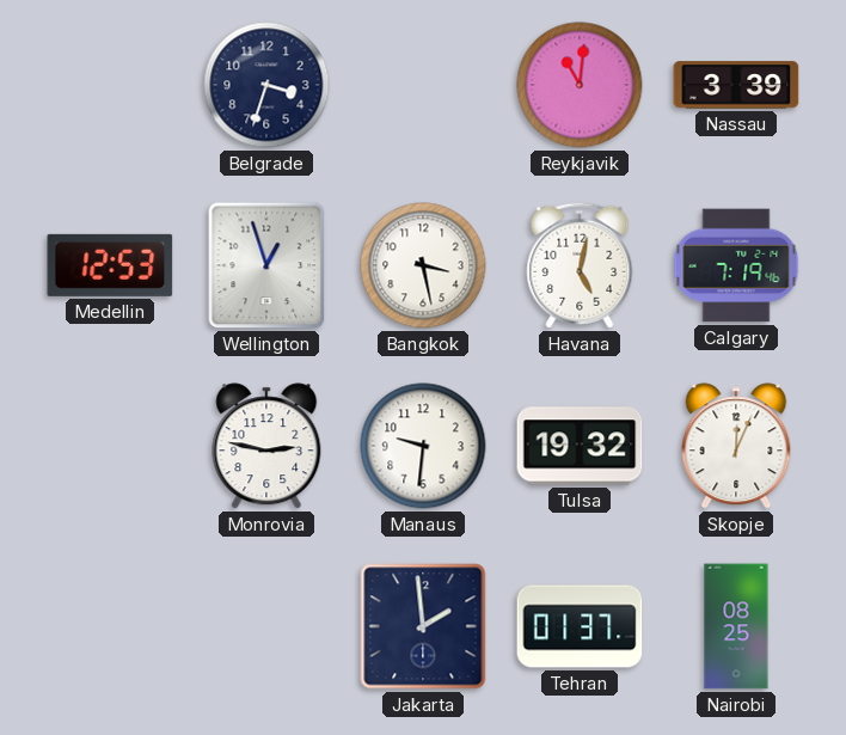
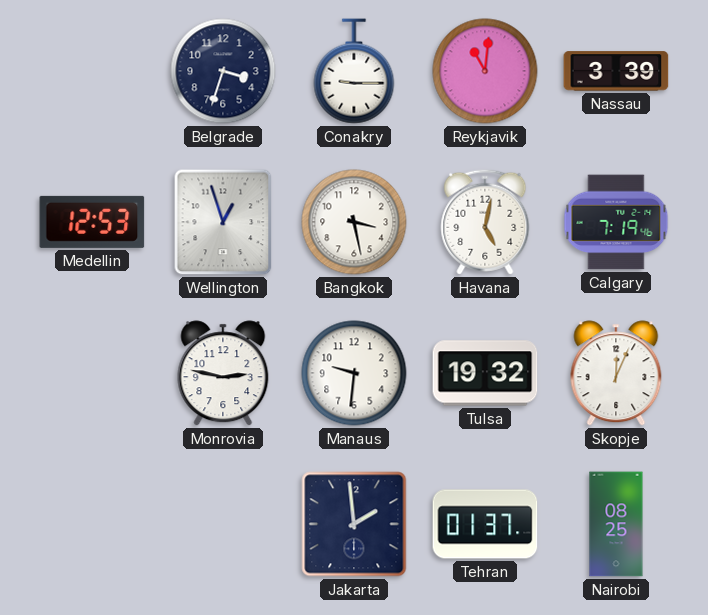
Conakry: none -> 9:15
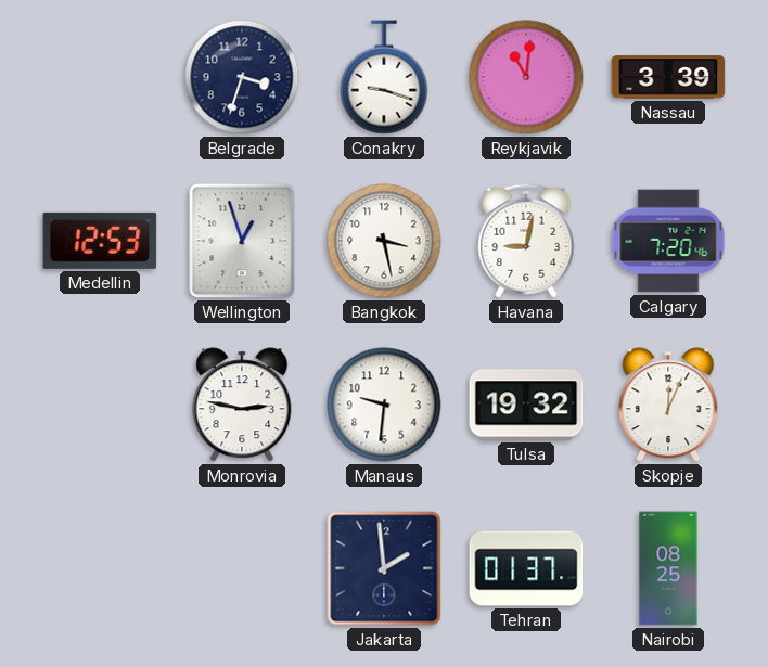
Conakry: 9:15 -> 9:18
Havana: 5:02 -> 9:02
Calgary: 7:19 -> 7:20
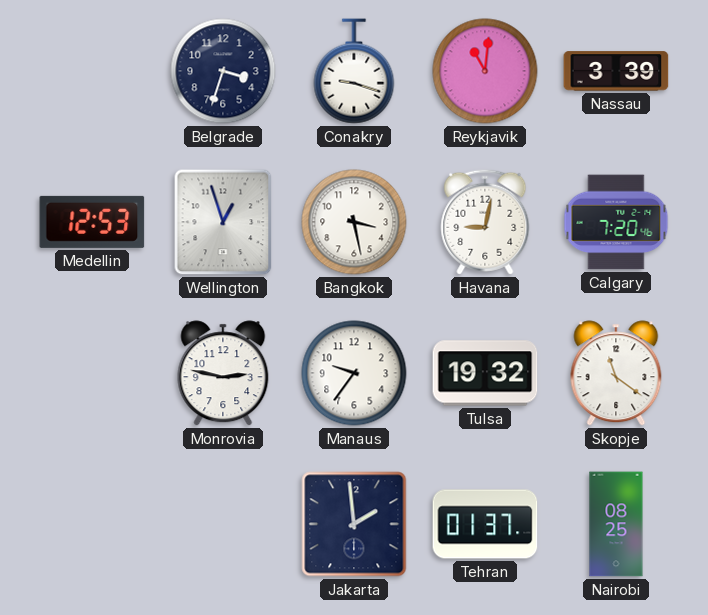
Manaus: 9:31 -> 9:36
Skopje: 12:04 -> 11:21
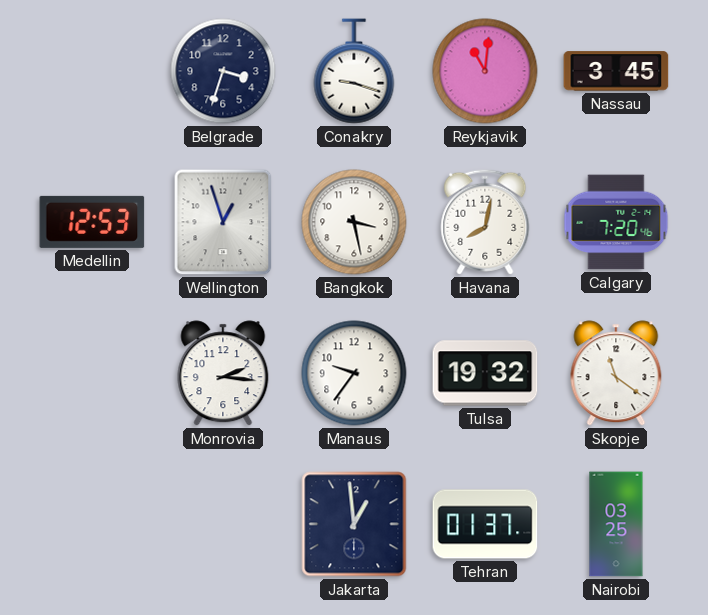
Nassau: 3:39 -> 3:45
Havana: 9:02 -> 8:02
Monrovia: 2:47 -> 2:16
Jakarta: 1:59 -> 12:59
Nairobi: 08:25 -> 03:25
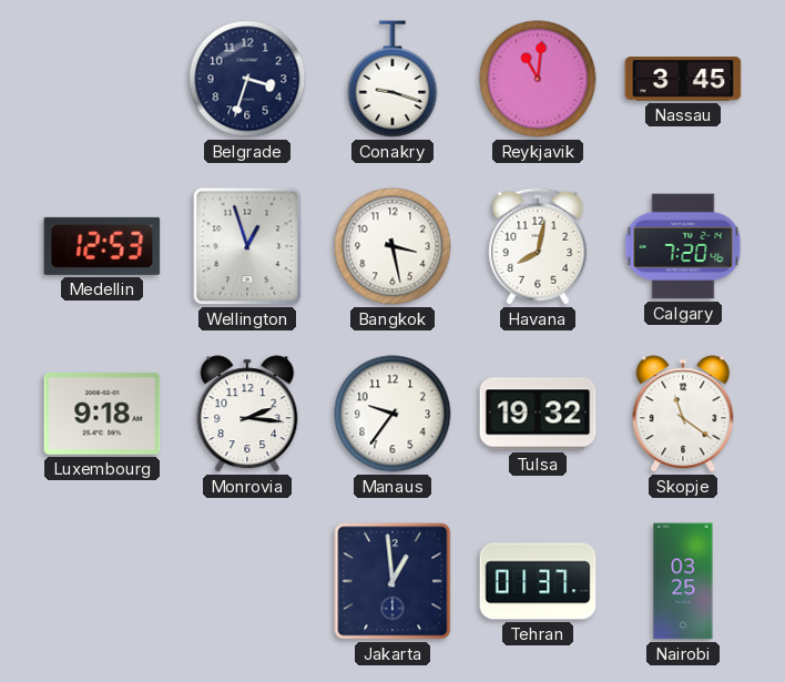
Luxembourg: none -> 9:18
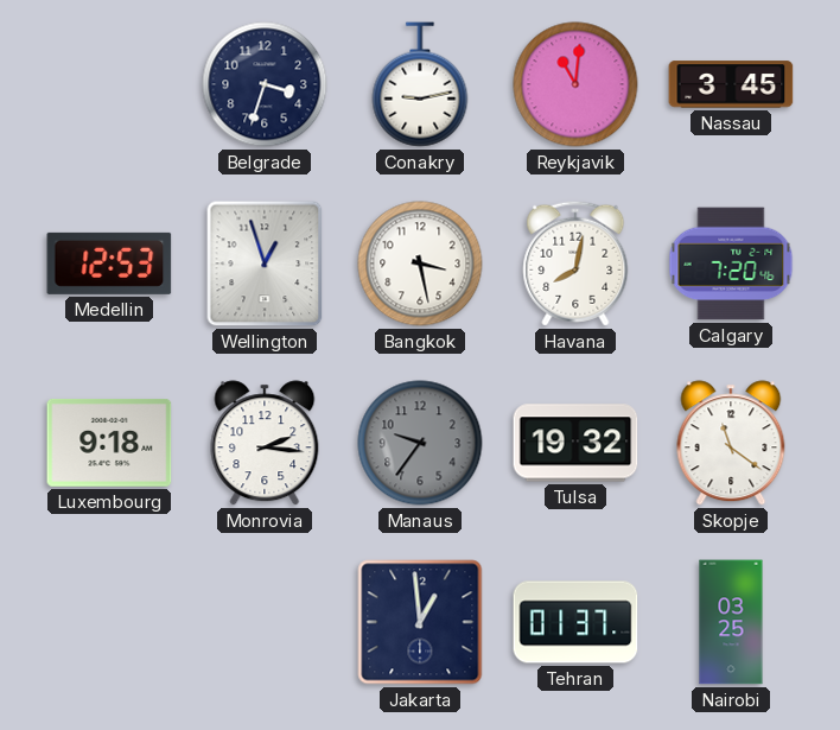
Conakry: 9:18 -> 9:13
Manaus dial: white -> grey
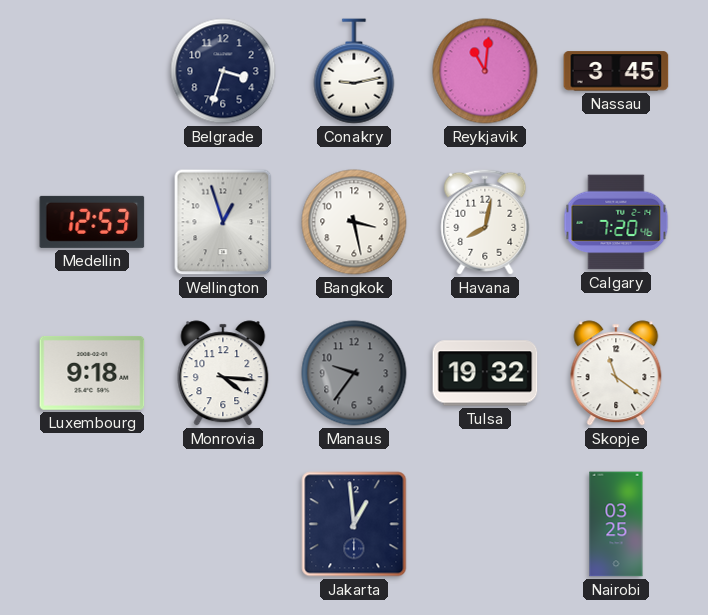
Monrovia: 2:16 -> 4:16
Tehran: 01:37 -> none
